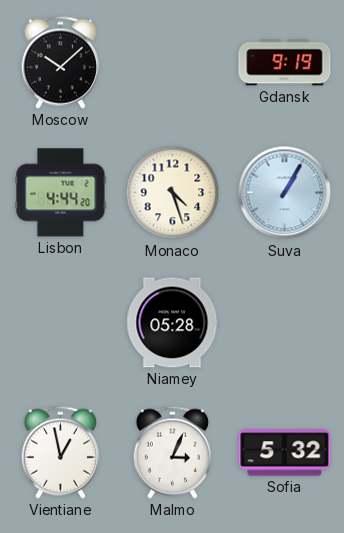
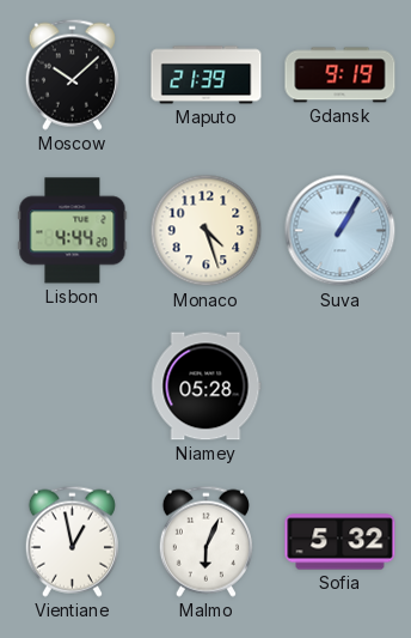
Maputo: none -> 21:39
Malmo: 3:04 -> 6:04
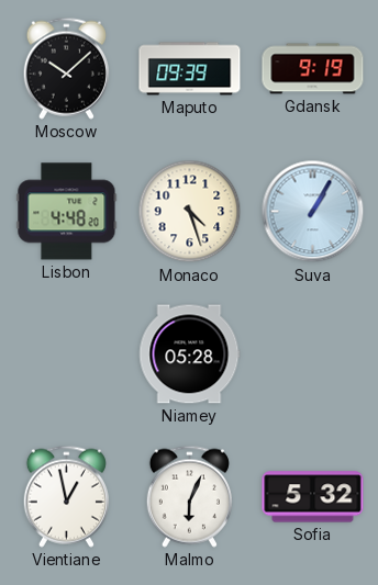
Maputo: 21:39 -> 09:39
Lisbon: 4:44 -> 4:48
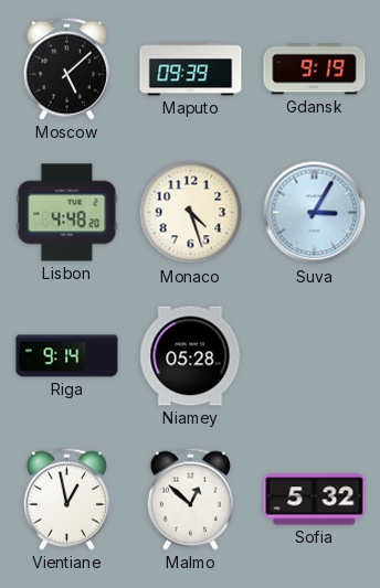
Moscow: 10:08 -> 5:08
Suva: 1:05 -> 3:05
Riga: none -> 9:14
Malmo: 6:04 -> 12:52
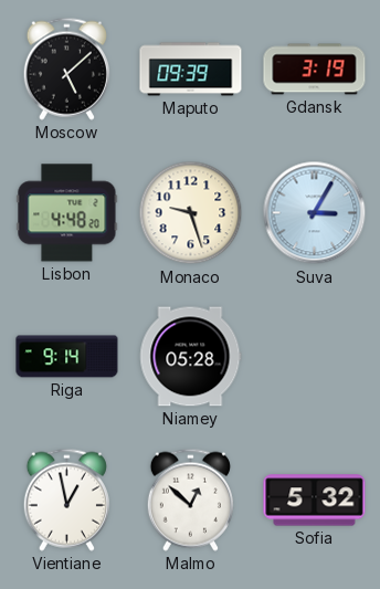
Gdansk: 9:19 -> 3:19
Monaco: 4:27 -> 9:27
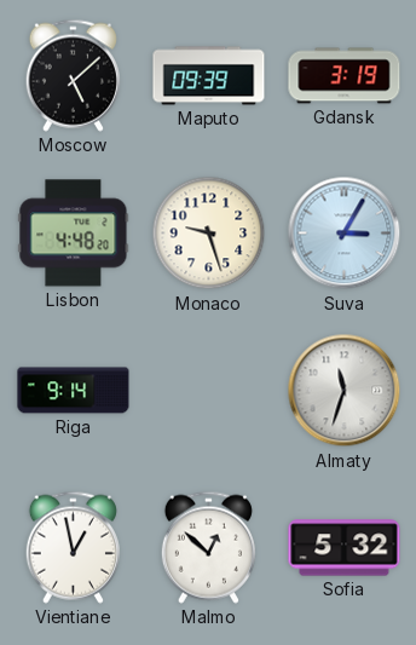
Niamey: 05:28 -> none
Almaty: none -> 11:33
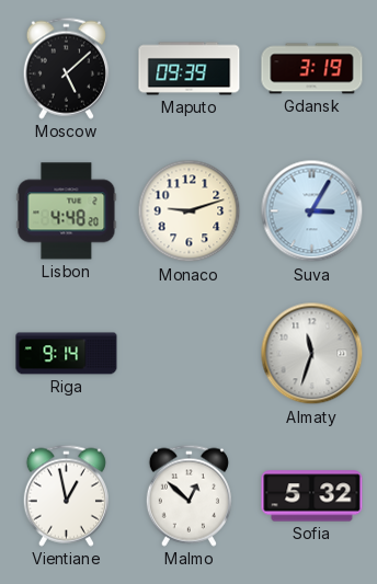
Monaco: 9:27 -> 9:12
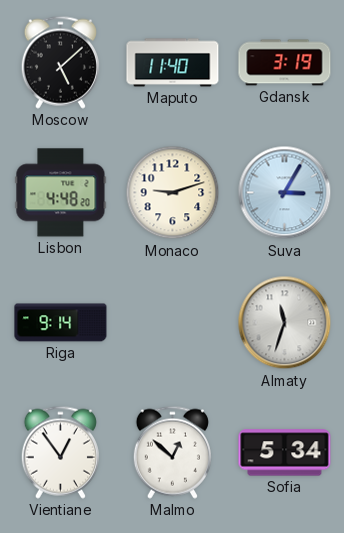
Maputo: 09:39 -> 11:40
Vientiane: 12:58 -> 12:54
Sofia: 5:32 -> 5:34
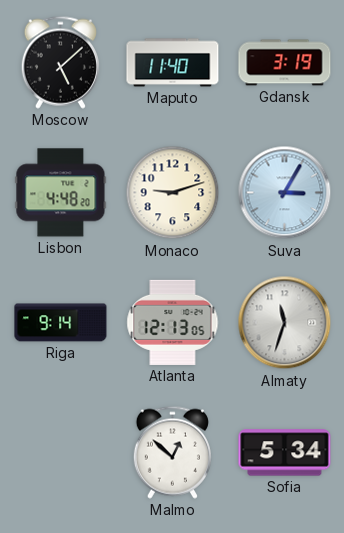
Atlanta: none -> 12:13
Vientiane: 12:54 -> none
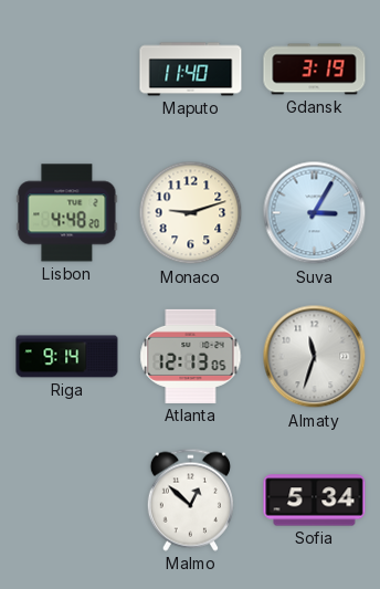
Moscow: 5:08 -> none
